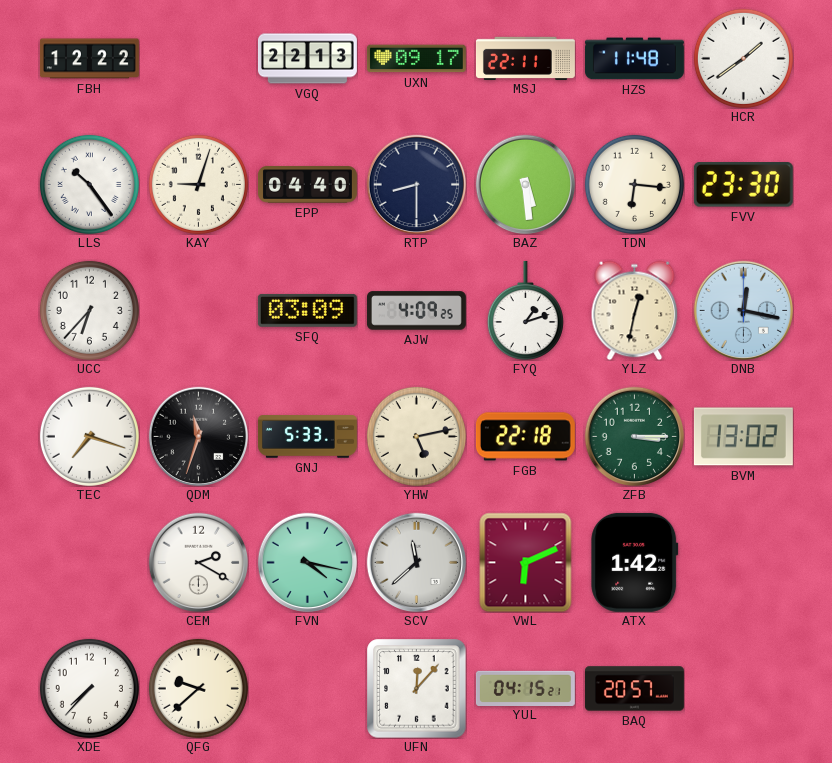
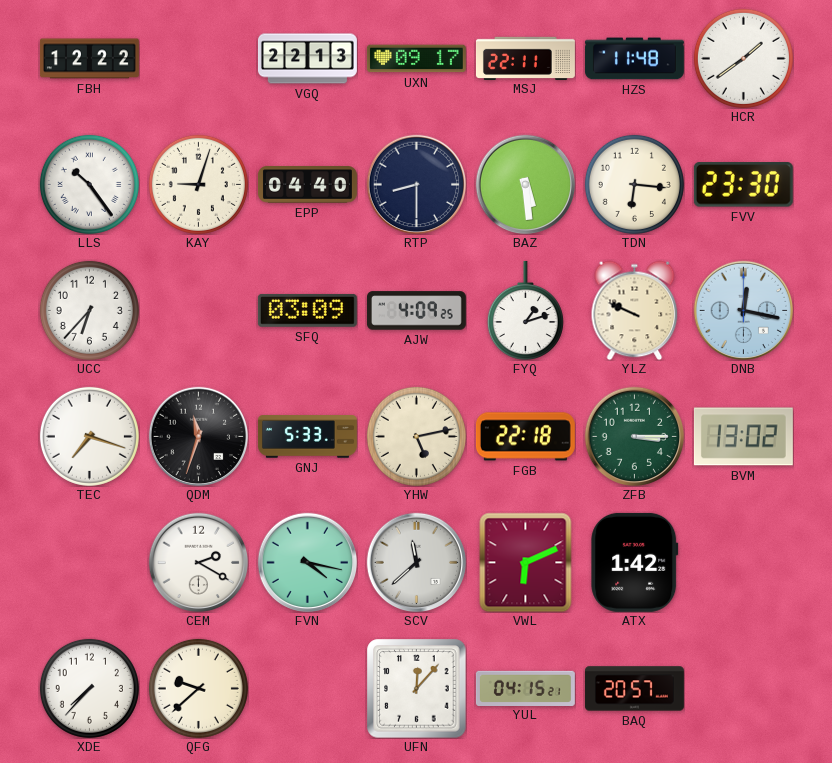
YLZ: 12:32 -> 9:49
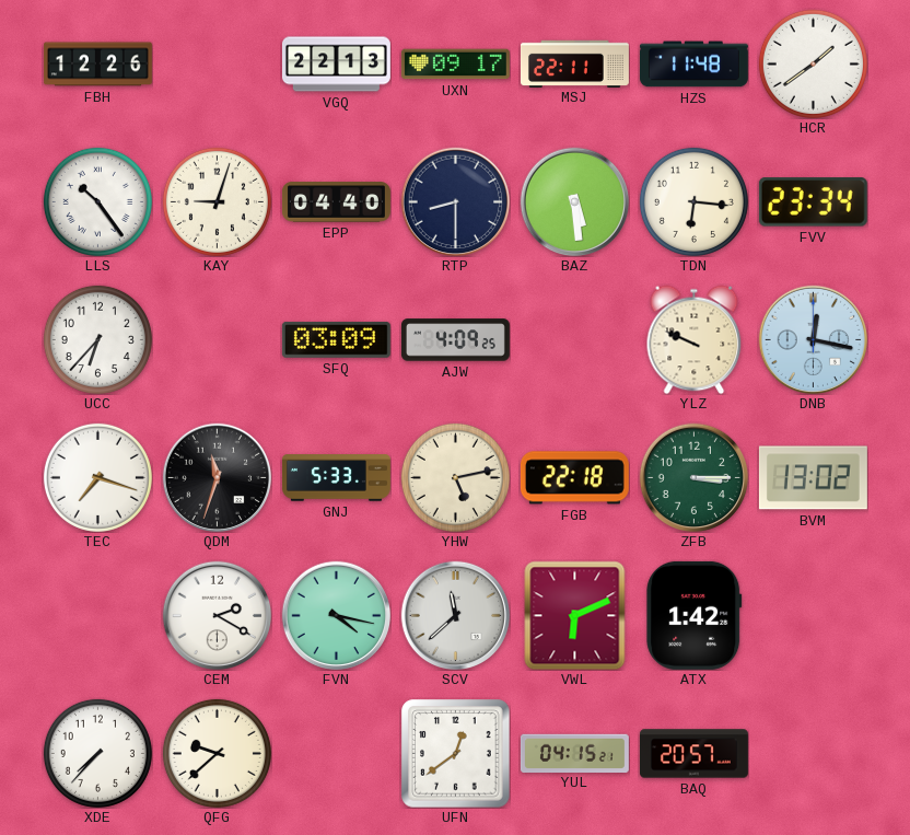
FBH: 12:22 -> 12:26
FVV: 23:30 -> 23:34
FYQ: 1:12 -> none
UFN: 12:07 -> 12:39
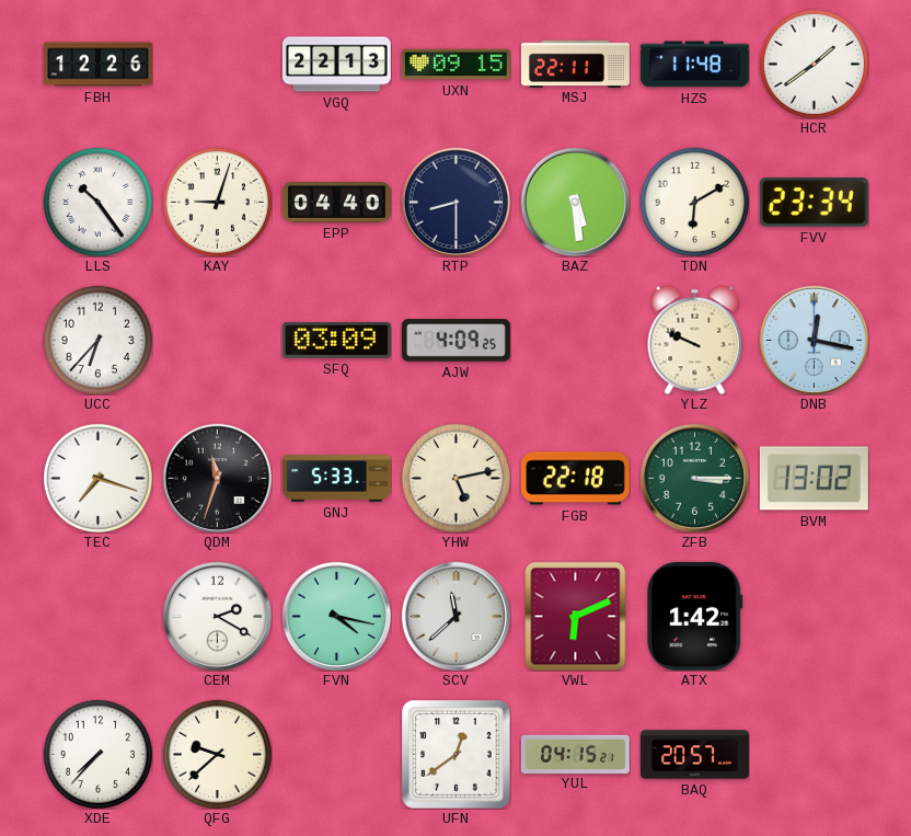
UXN: 09:17 -> 09:15
TDN: 6:16 -> 6:10
